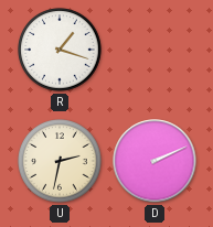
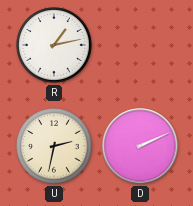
R: 1:18 -> 1:13
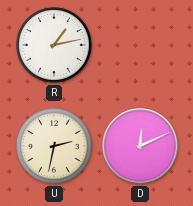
D: 2:11 -> 12:11
